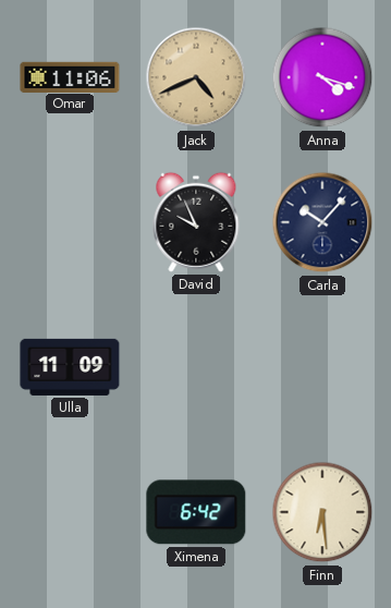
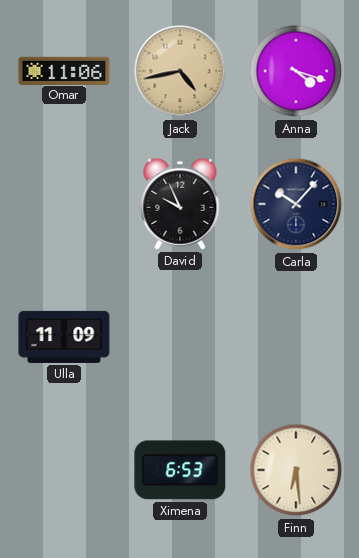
Jack: 4:41 -> 4:43
Ximena: 6:42 -> 6:53
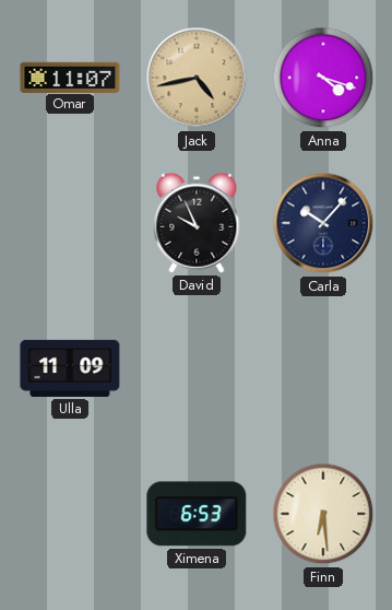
Omar: 11:06 -> 11:07
